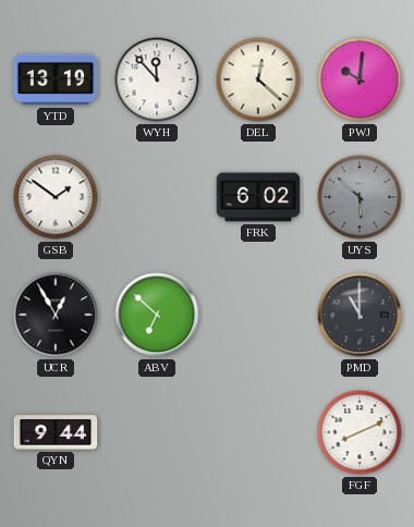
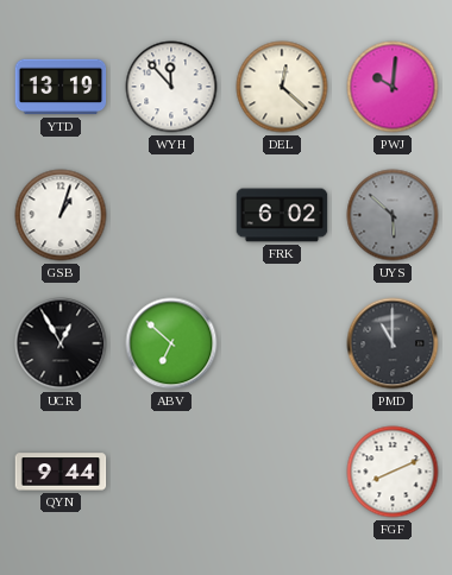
GSB: 1:51 -> 1:03
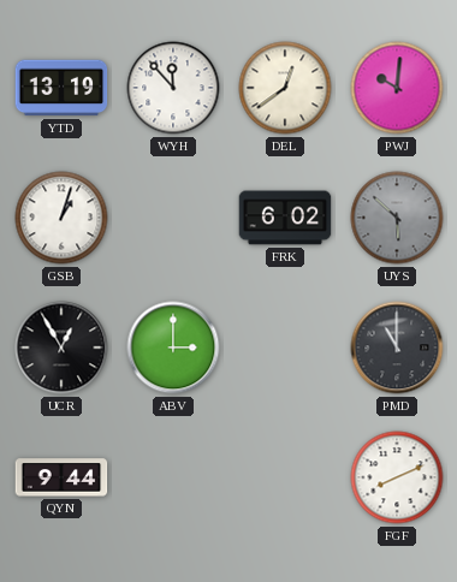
DEL: 12:22 -> 12:39
ABV: 6:52 -> 3:00
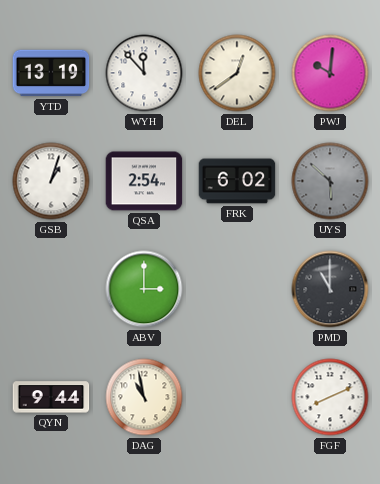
QSA: none -> 2:54
UCR: 12:55 -> none
DAG: none -> 10:58
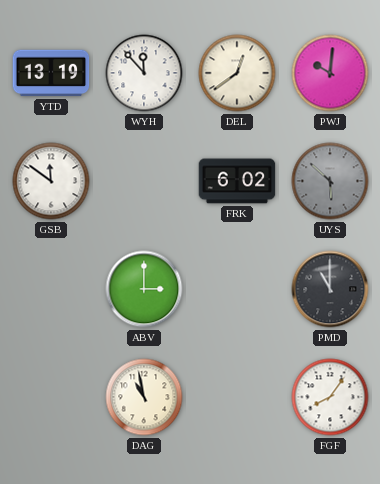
GSB: 1:03 -> 11:51
QSA: 2:54 -> none
QYN: 9:44 -> none
FGF: 8:11 -> 8:06
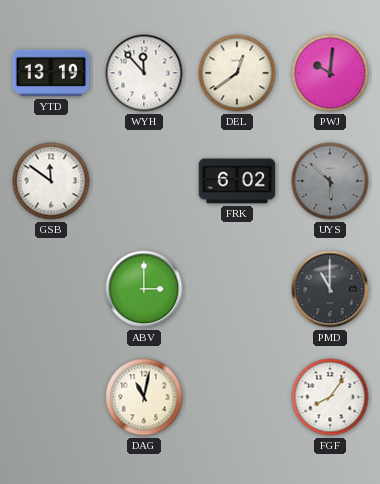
DAG: 10:58 -> 11:02
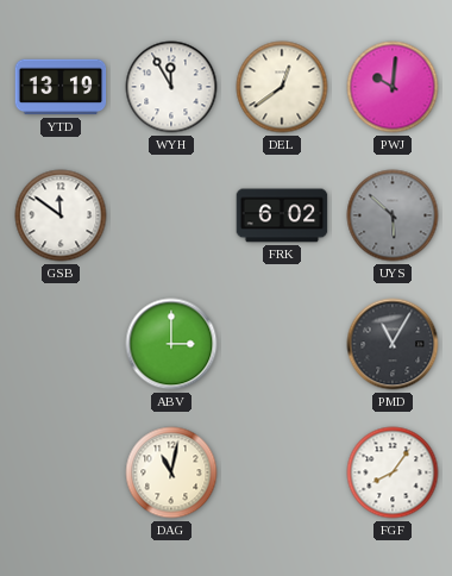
WYH: 11:53 -> 11:55
PMD: 11:00 -> 11:05
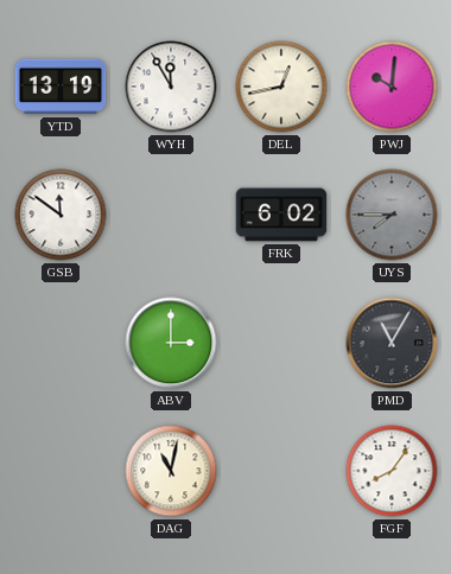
DEL: 12:39 -> 12:43
UYS: 5:52 -> 7:45
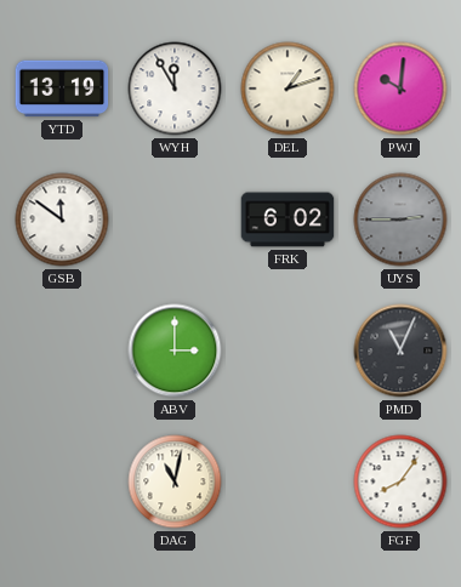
DEL: 12:43 -> 1:12
UYS: 7:45 -> 2:45
PMD: 11:05 -> 11:04
